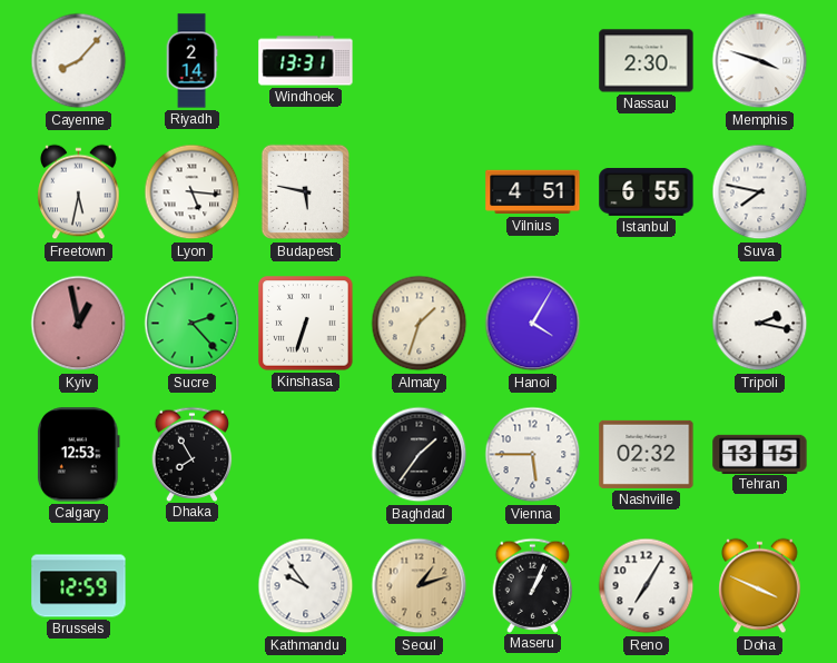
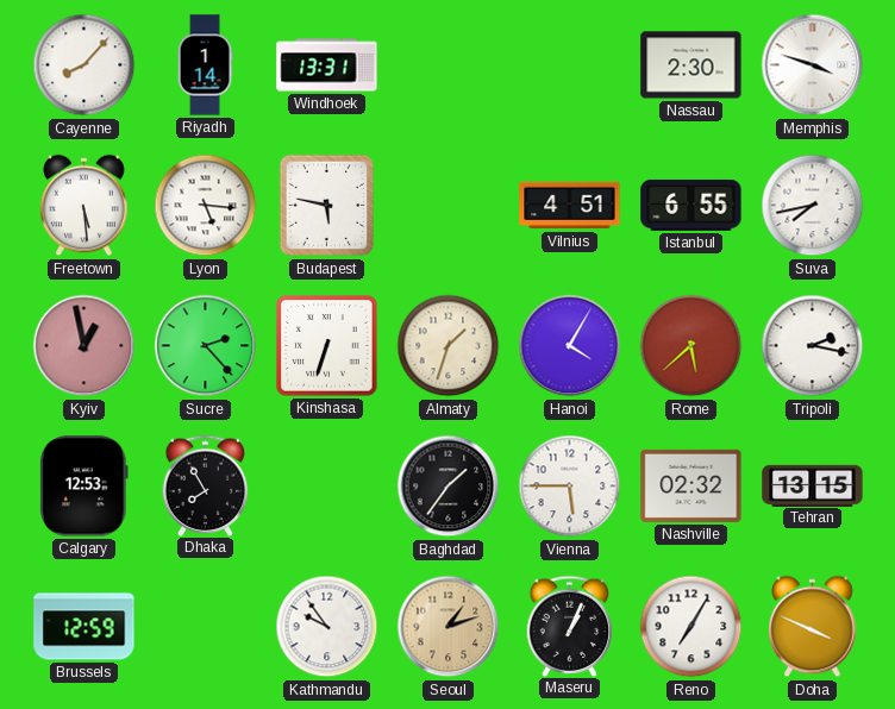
Riyadh: 2:14 -> 1:14
Freetown: 5:32 -> 5:29
Suva: 7:47 -> 7:43
Rome: none -> 5:38
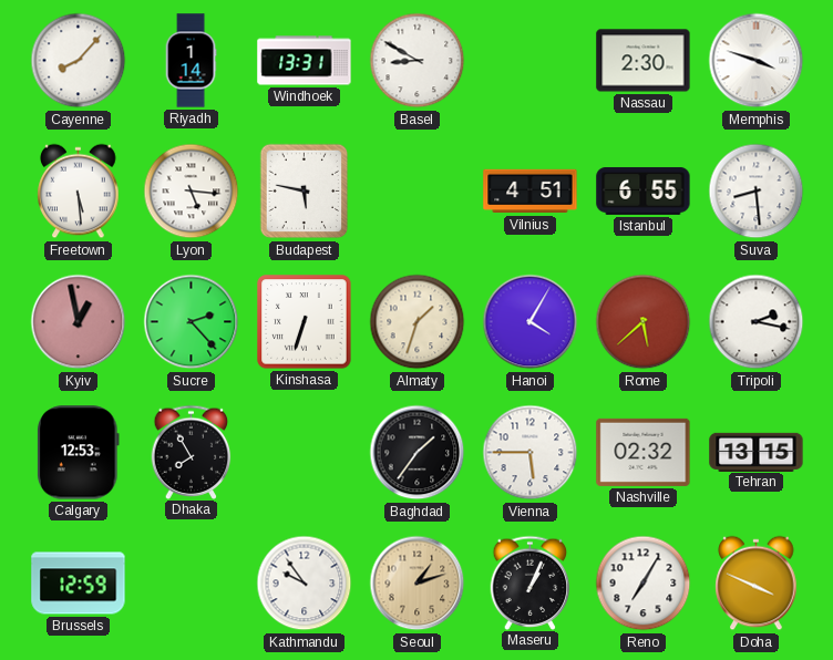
Basel: none -> 8:50
Suva: 7:43 -> 8:29
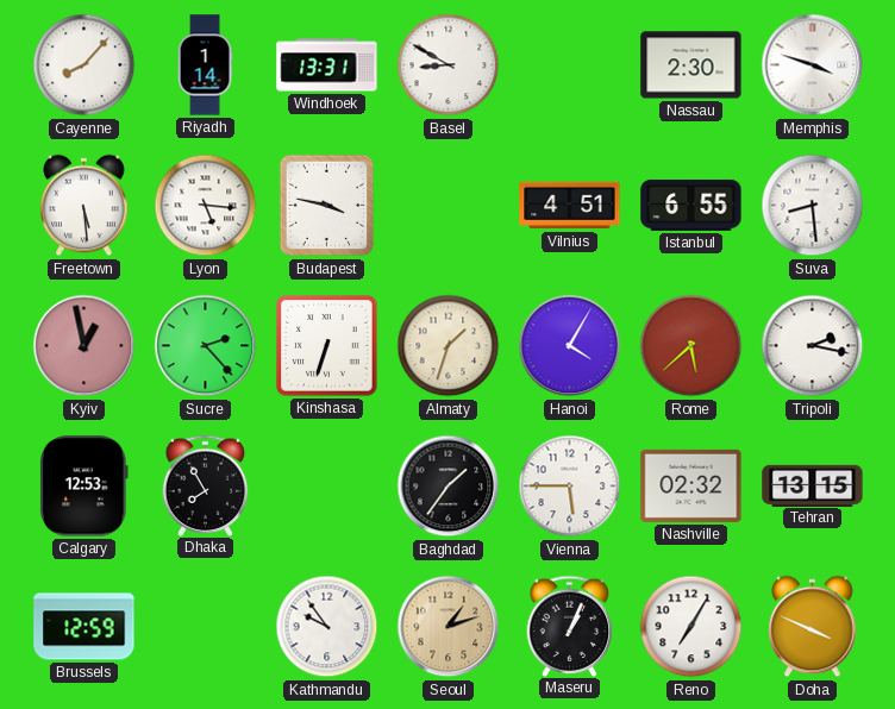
Budapest: 5:47 -> 3:47
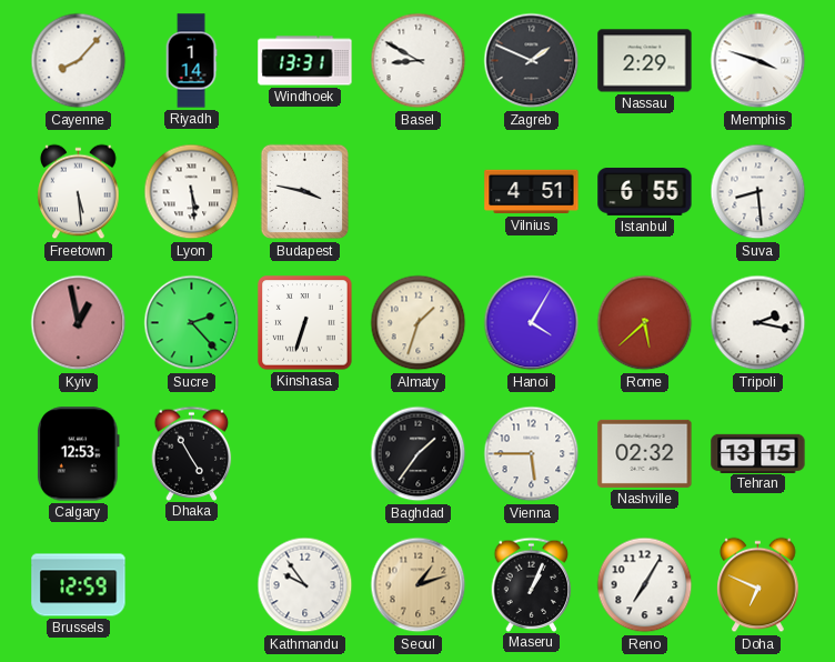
Zagreb: none -> 1:49
Nassau: 2:30 -> 2:29
Lyon: 5:16 -> 5:29
Dhaka: 7:55 -> 4:55
Doha: 3:49 -> 6:49
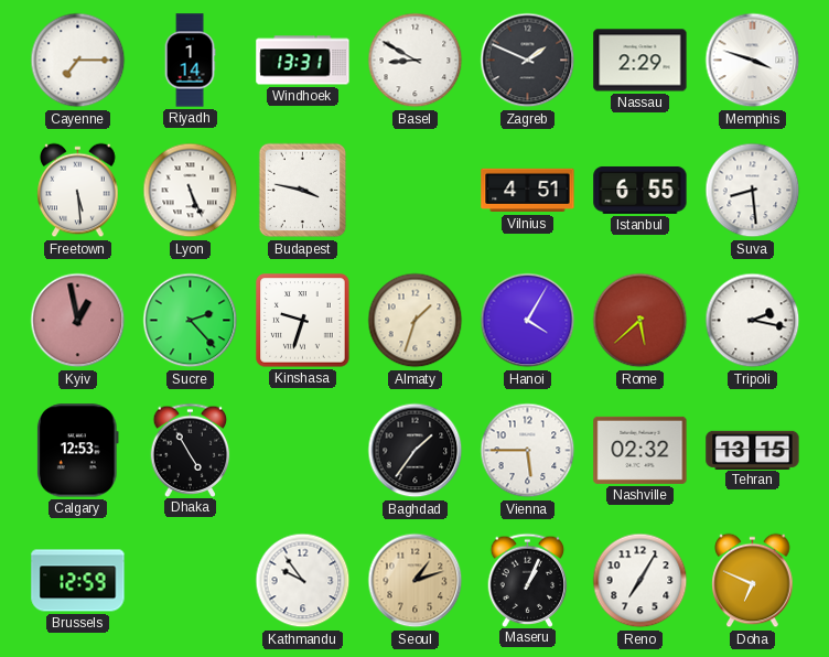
Cayenne: 8:07 -> 7:15
Lyon: 5:29 -> 5:26
Kinshasa: 6:33 -> 9:33
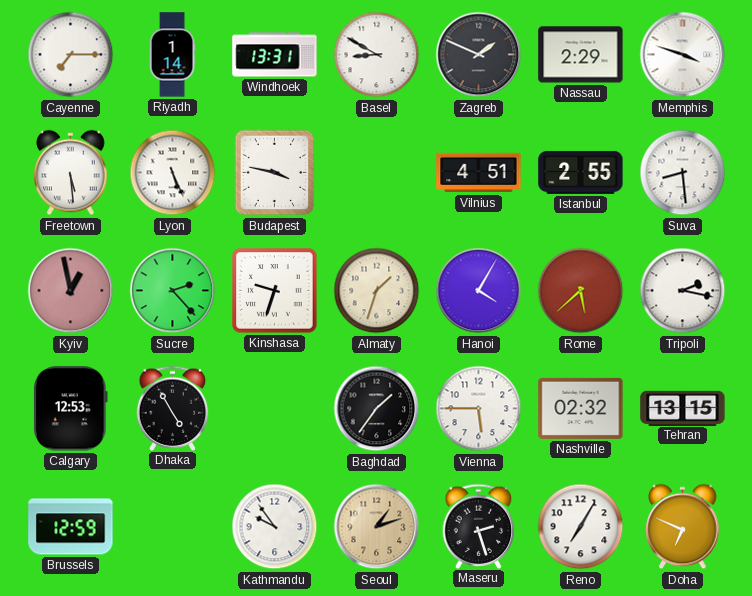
Istanbul: 6:55 -> 2:55
Maseru: 1:04 -> 2:27
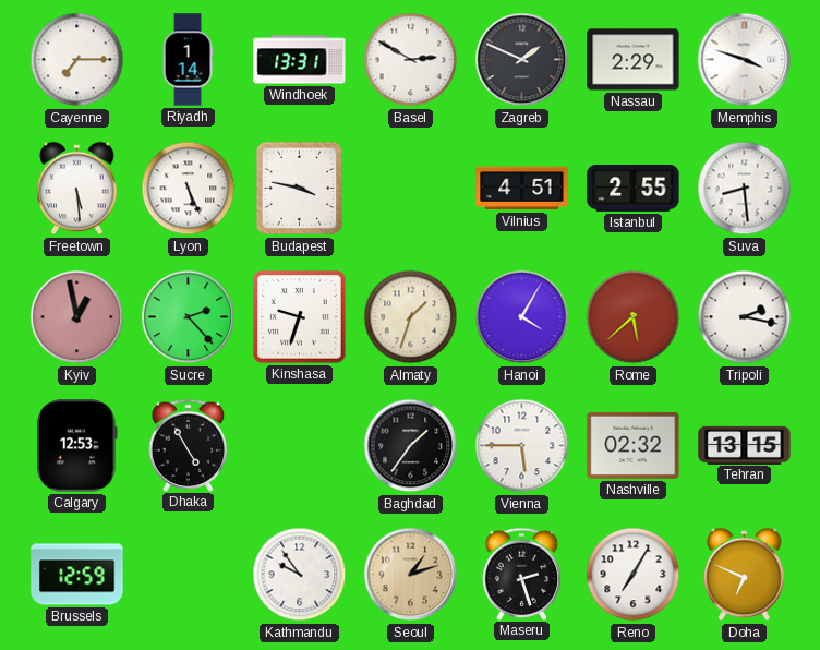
Basel: 8:50 -> 2:50
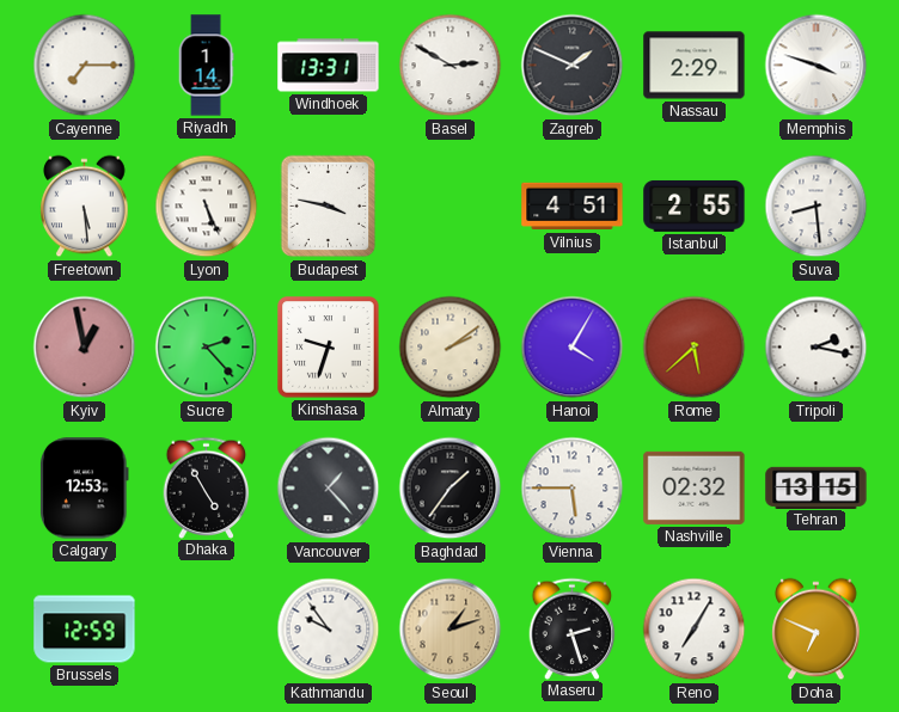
Almaty: 1:33 -> 2:09
Vancouver: none -> 1:23
